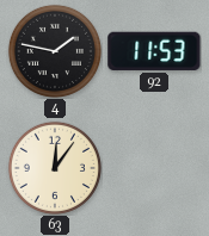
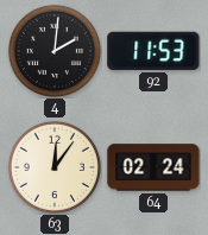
4: 1:47 -> 2:01
64: none -> 02:24
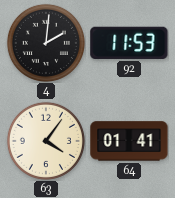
63: 12:06 -> 4:06
64: 02:24 -> 01:41
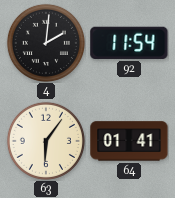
92: 11:53 -> 11:54
63: 4:06 -> 6:06
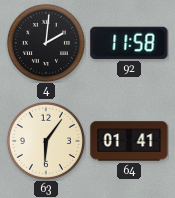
92: 11:54 -> 11:58
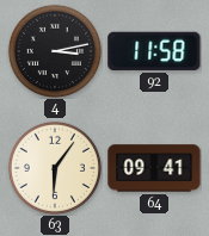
4: 2:01 -> 3:13
64: 01:41 -> 09:41
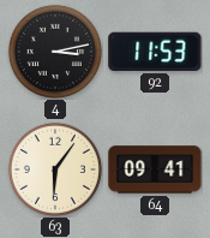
92: 11:58 -> 11:53
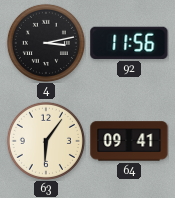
92: 11:53 -> 11:56
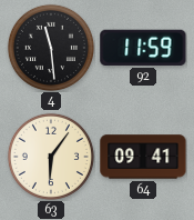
4: 3:13 -> 11:29
92: 11:56 -> 11:59
